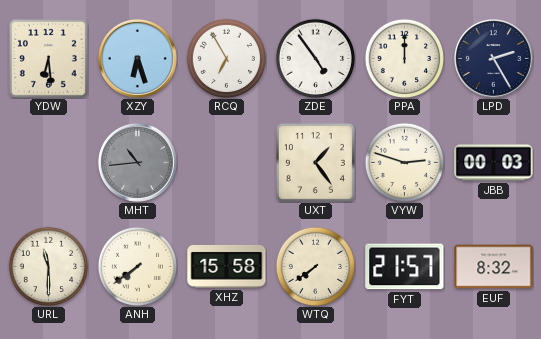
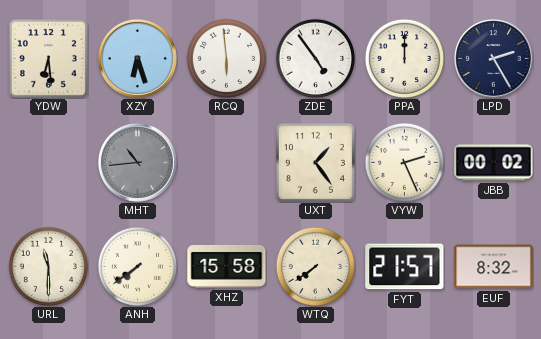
RCQ: 6:55 -> 5:59
VYW: 2:48 -> 2:26
JBB: 00:03 -> 00:02
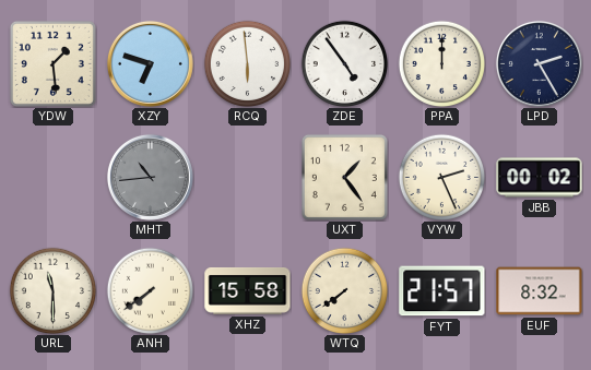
YDW: 6:29 -> 1:29
XZY: 6:27 -> 6:48
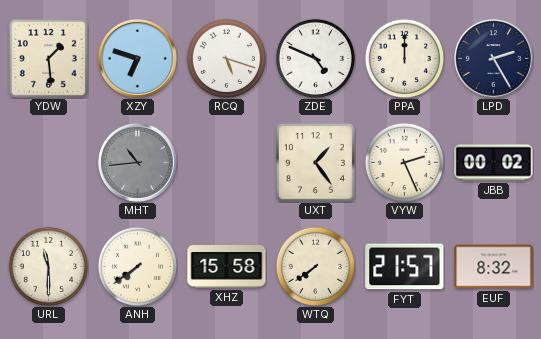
RCQ: 5:59 -> 5:18
ZDE: 4:54 -> 4:49
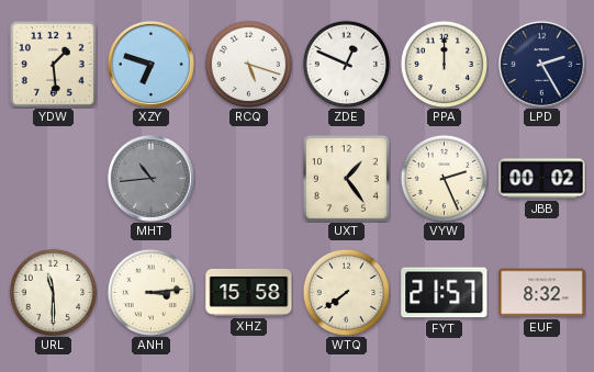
ZDE: 4:49 -> 12:49
ANH: 7:39 -> 3:14
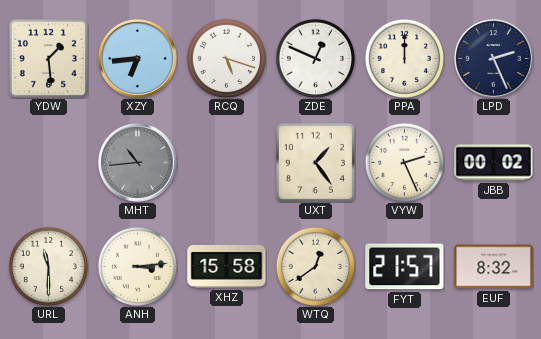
XZY: 6:48 -> 6:44
LPD: 2:25 -> 2:26
WTQ: 7:39 -> 12:39
